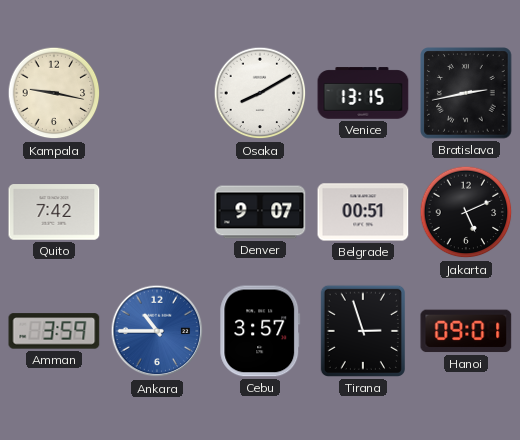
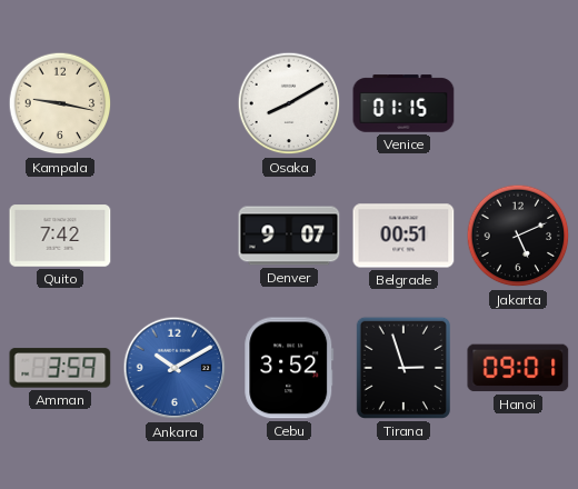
Venice: 13:15 -> 01:15
Bratislava: 2:43 -> none
Ankara: 10:45 -> 10:10
Cebu: 3:57 -> 3:52
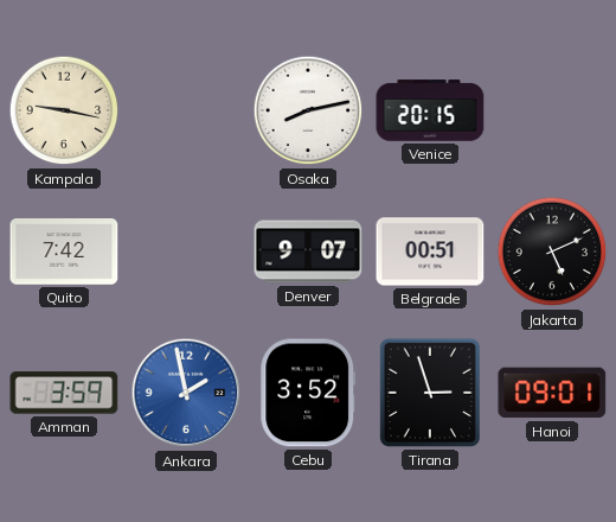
Osaka: 8:10 -> 8:13
Venice: 01:15 -> 20:15
Ankara: 10:10 -> 1:58
